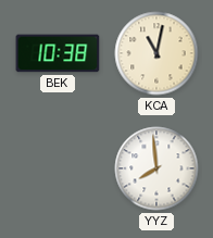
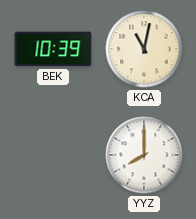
BEK: 10:38 -> 10:39
YYZ: 7:59 -> 8:00
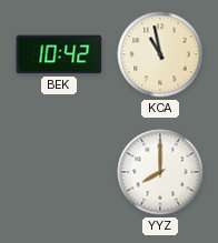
BEK: 10:39 -> 10:42
KCA: 11:02 -> 10:58
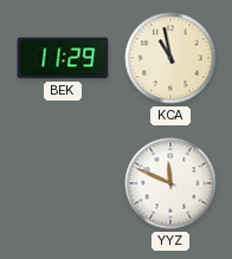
BEK: 10:42 -> 11:29
YYZ: 8:00 -> 11:49
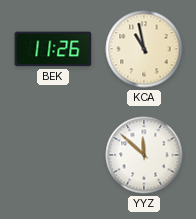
BEK: 11:29 -> 11:26
YYZ: 11:49 -> 11:52
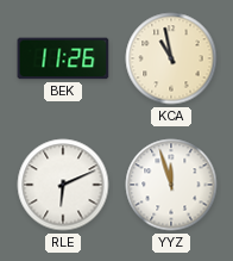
RLE: none -> 6:11
YYZ: 11:52 -> 11:57
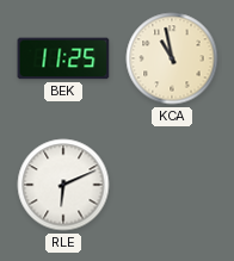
BEK: 11:26 -> 11:25
YYZ: 11:57 -> none
